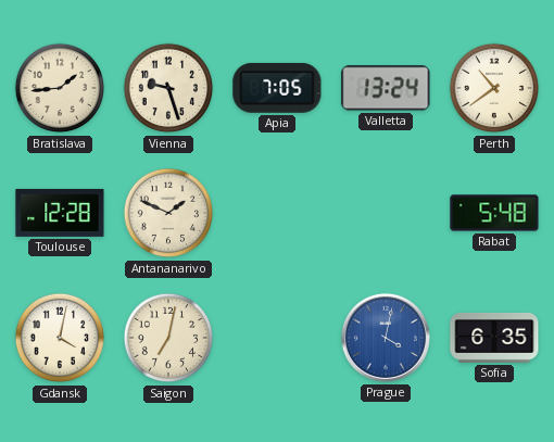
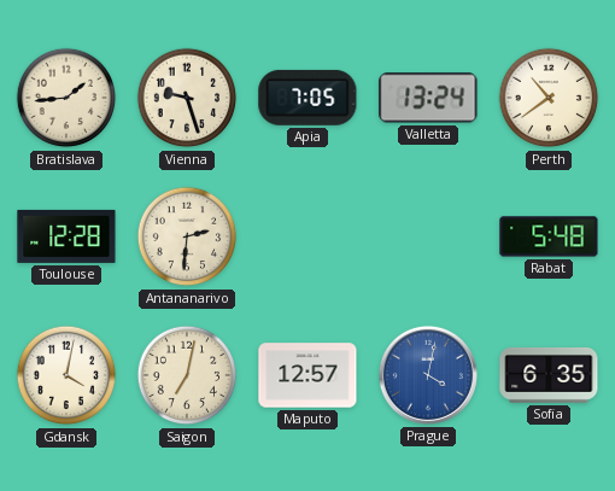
Antananarivo: 1:49 -> 2:31
Maputo: none -> 12:57
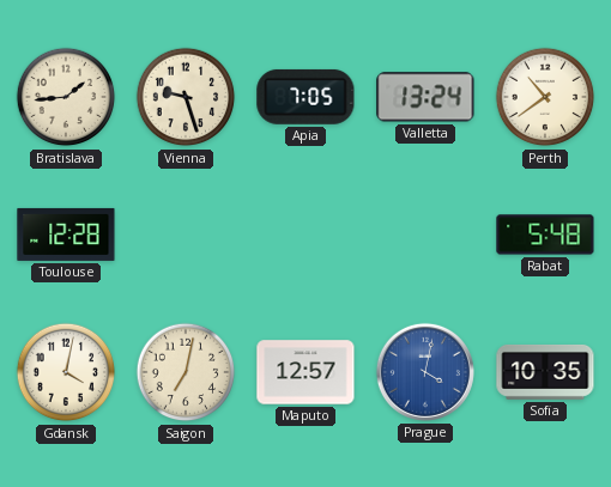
Antananarivo: 2:31 -> none
Sofia: 6:35 -> 10:35
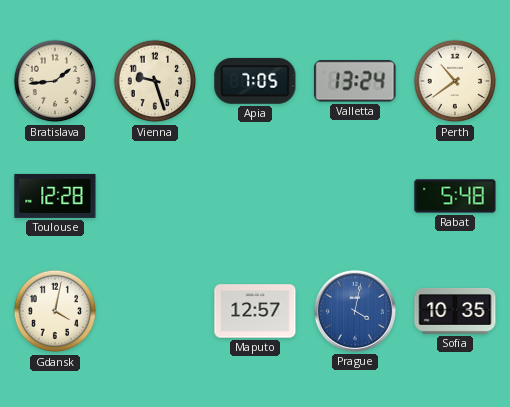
Saigon: 7:02 -> none
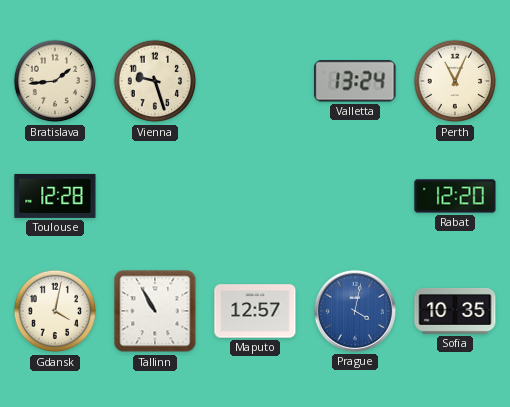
Apia: 7:05 -> none
Perth: 10:39 -> 11:04
Rabat: 5:48 -> 12:20
Tallinn: none -> 10:55
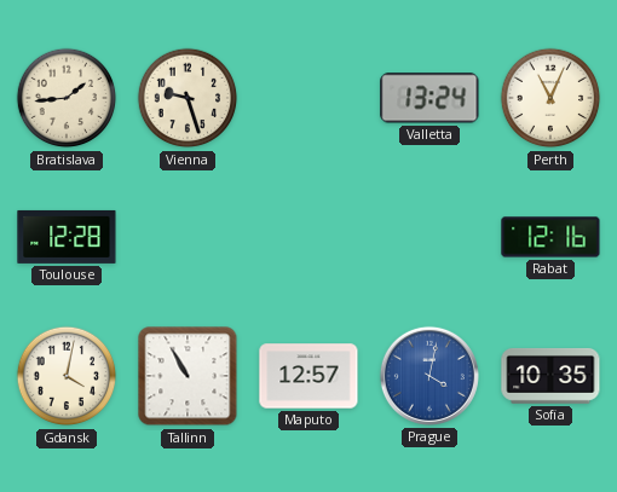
Rabat: 12:20 -> 12:16
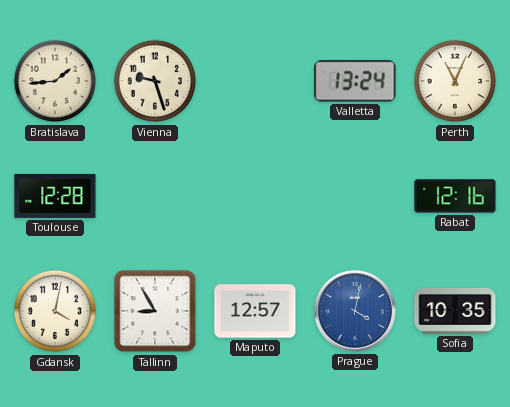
Tallinn: 10:55 -> 8:55
